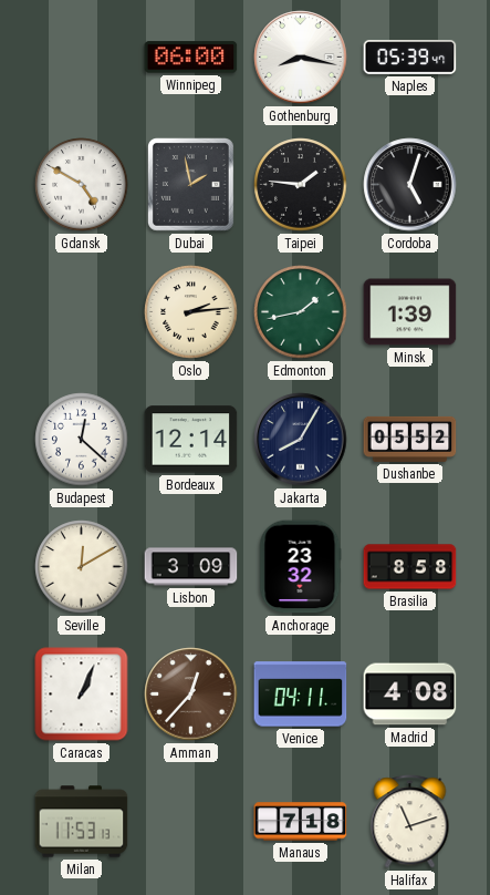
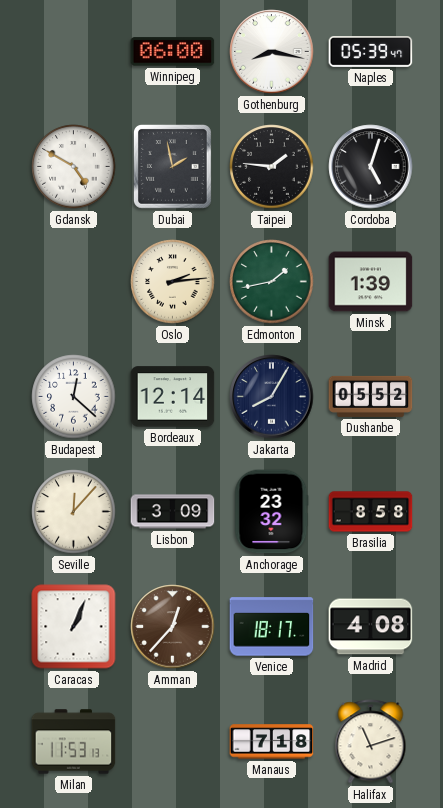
Seville: 12:10 -> 12:07
Venice: 04:11 -> 18:17
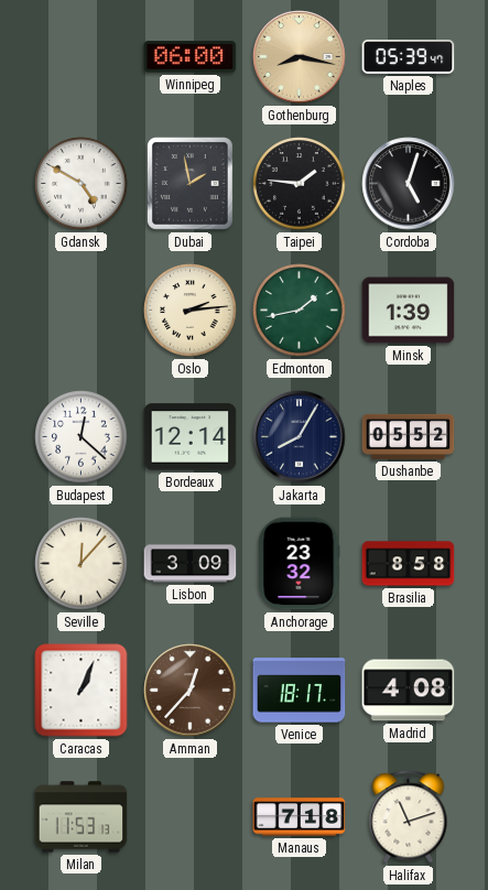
Gothenburg dial: white -> champagne
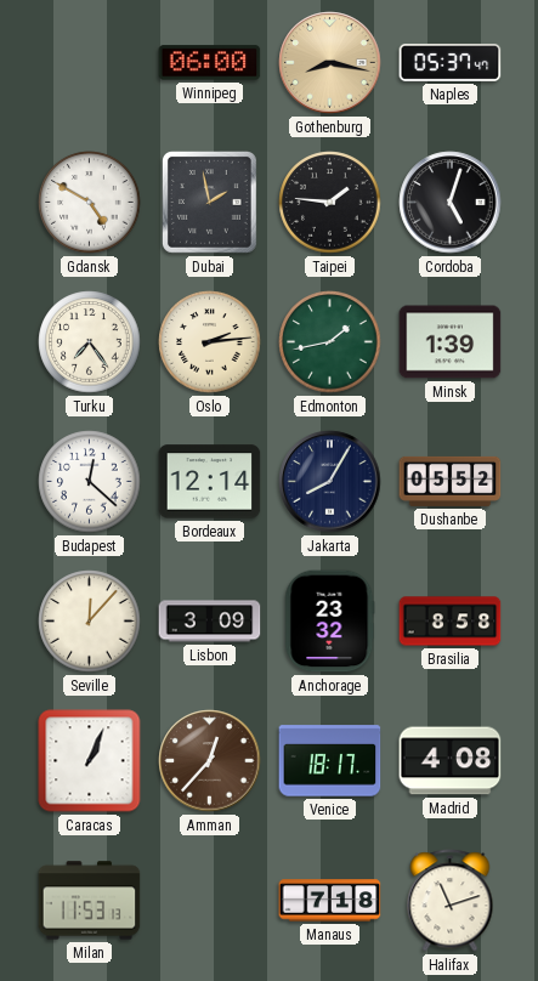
Naples: 05:39 -> 05:37
Turku: none -> 7:24
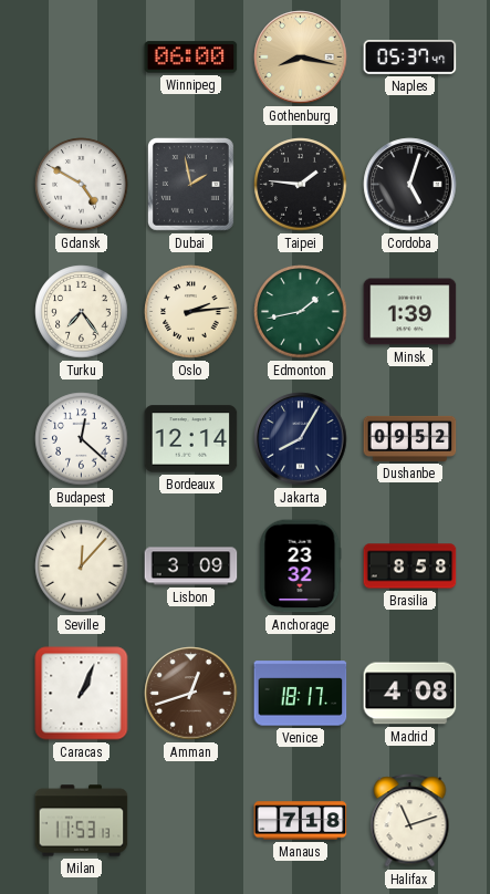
Dushanbe: 05:52 -> 09:52
Amman: 12:37 -> 12:42
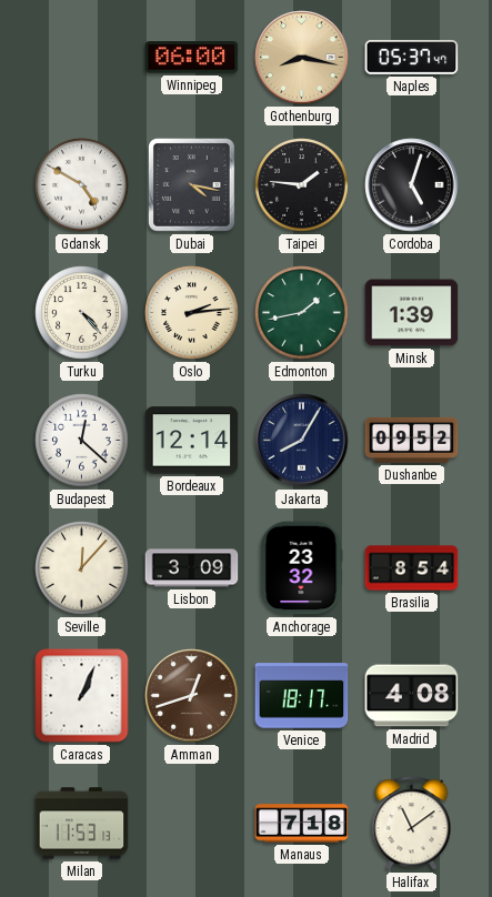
Dubai: 1:58 -> 4:17
Turku: 7:24 -> 4:23
Brasilia: 8:58 -> 8:54
Halifax: 11:12 -> 11:09
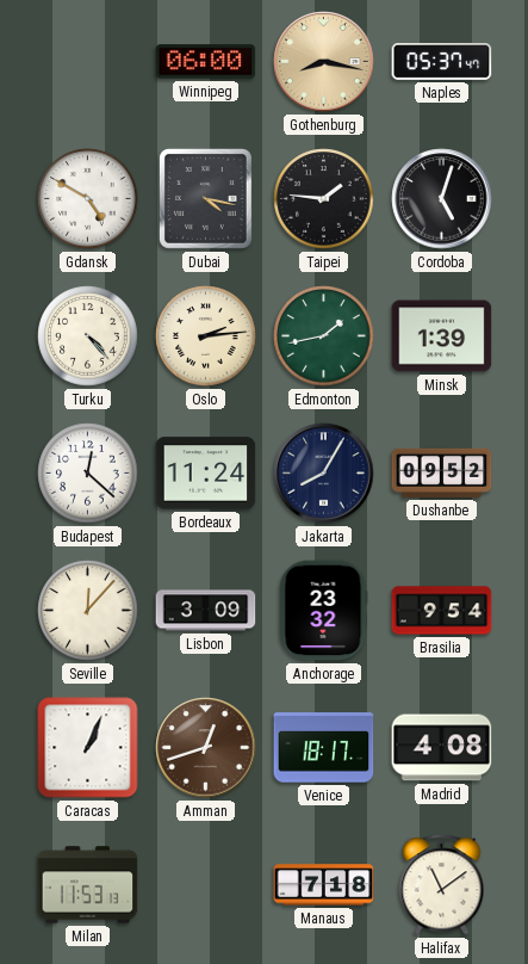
Bordeaux: 12:14 -> 11:24
Brasilia: 8:54 -> 9:54
